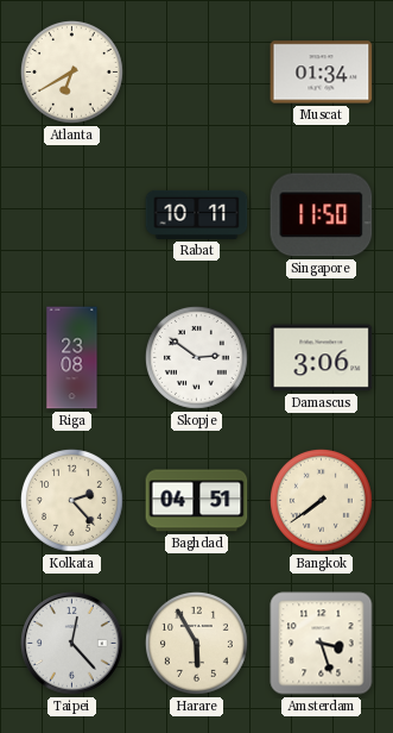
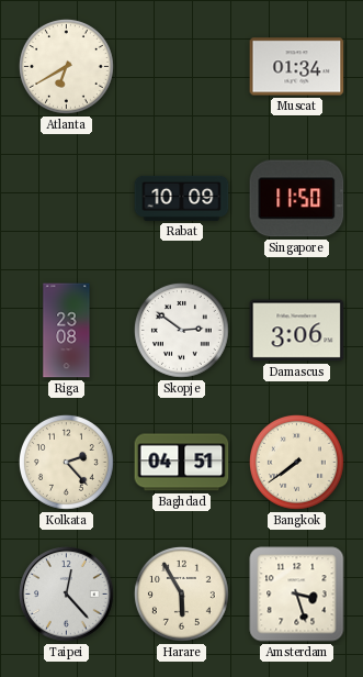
Rabat: 10:11 -> 10:09
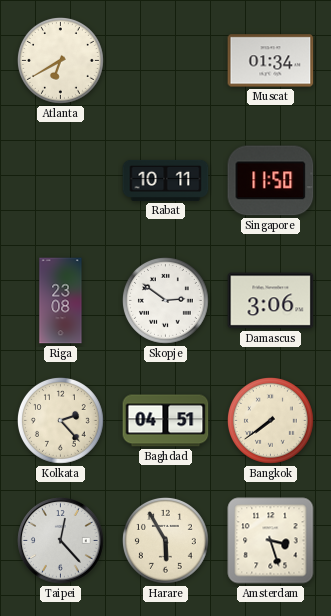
Rabat: 10:09 -> 10:11
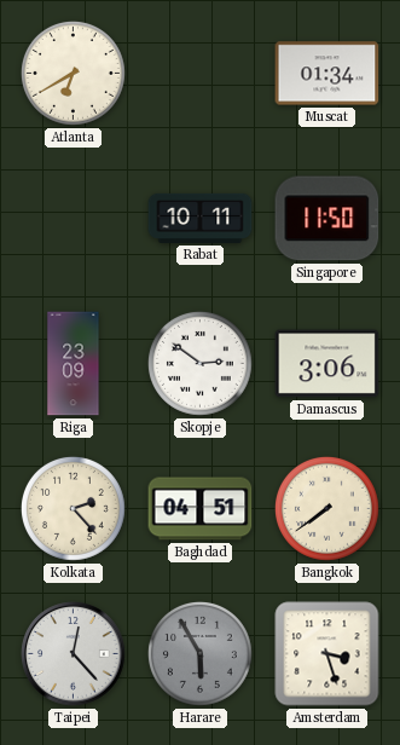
Riga: 23:08 -> 23:09
Harare dial: cream -> grey
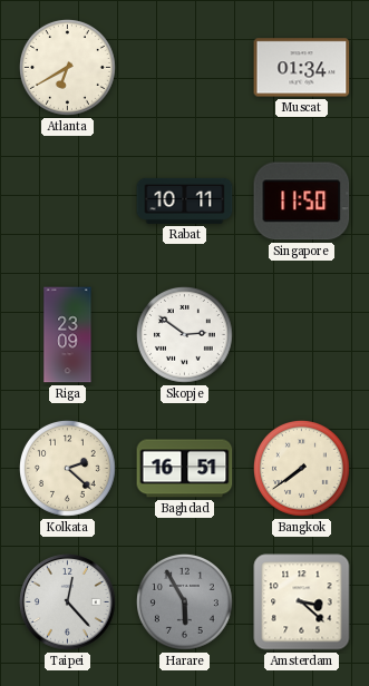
Damascus: 3:06 -> none
Kolkata: 2:23 -> 2:22
Baghdad: 04:51 -> 16:51
Amsterdam: 3:27 -> 3:22
